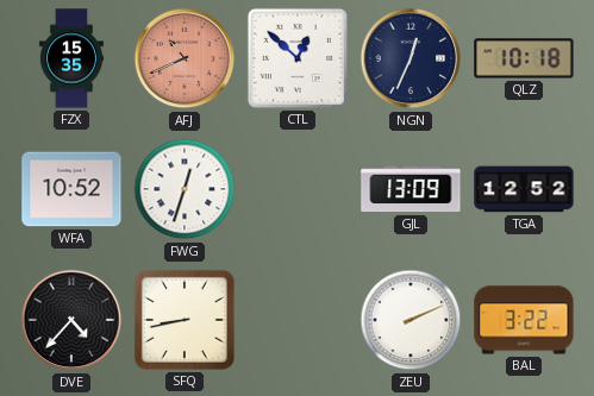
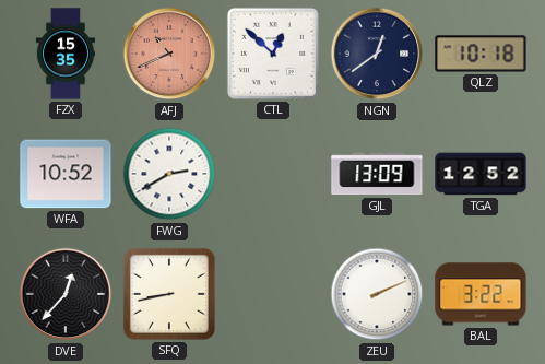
NGN: 12:34 -> 12:39
FWG: 12:33 -> 2:40
DVE: 4:37 -> 12:37
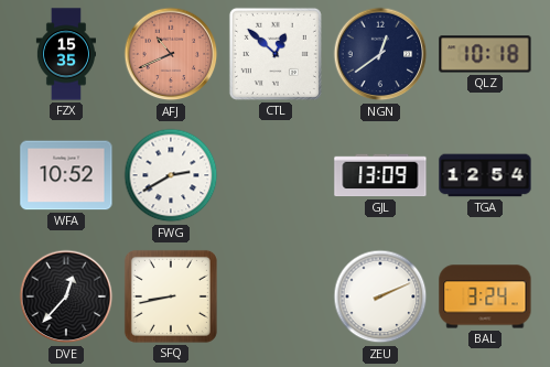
TGA: 12:52 -> 12:54
BAL: 3:22 -> 3:24
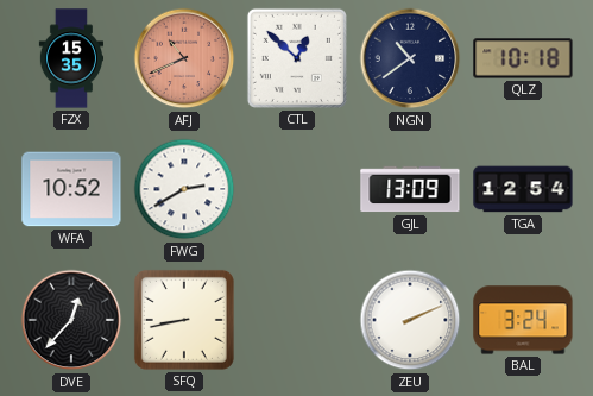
NGN: 12:39 -> 10:39
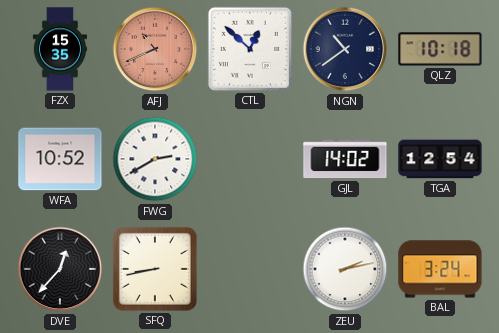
GJL: 13:09 -> 14:02
ZEU: 2:11 -> 2:13
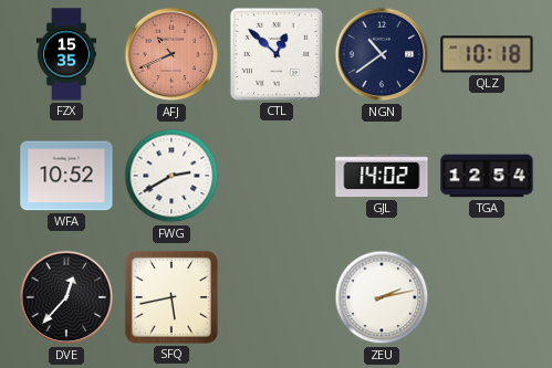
SFQ: 8:43 -> 5:43
BAL: 3:24 -> none
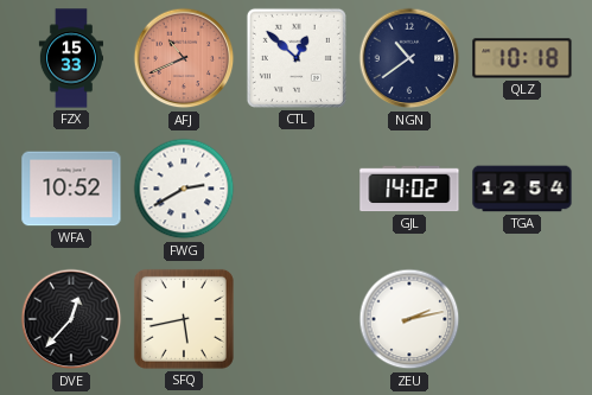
FZX: 15:35 -> 15:33
